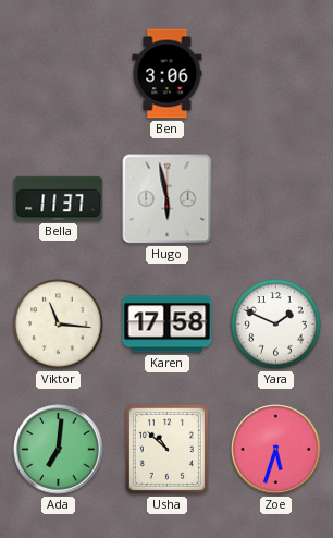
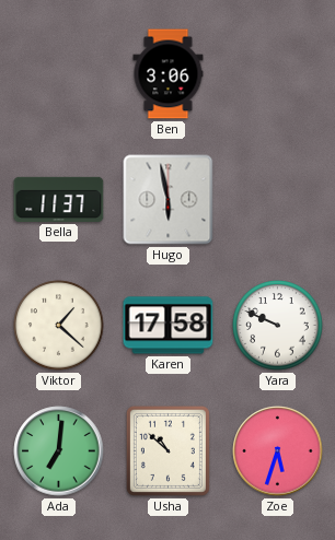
Viktor: 11:16 -> 1:22
Yara: 1:49 -> 9:49
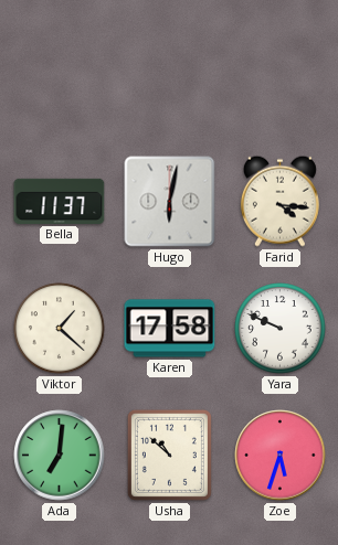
Ben: 3:06 -> none
Hugo: 5:58 -> 6:02
Farid: none -> 4:16
